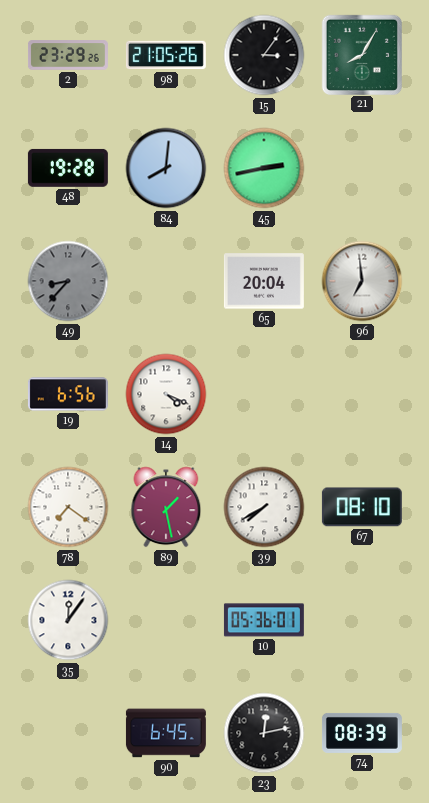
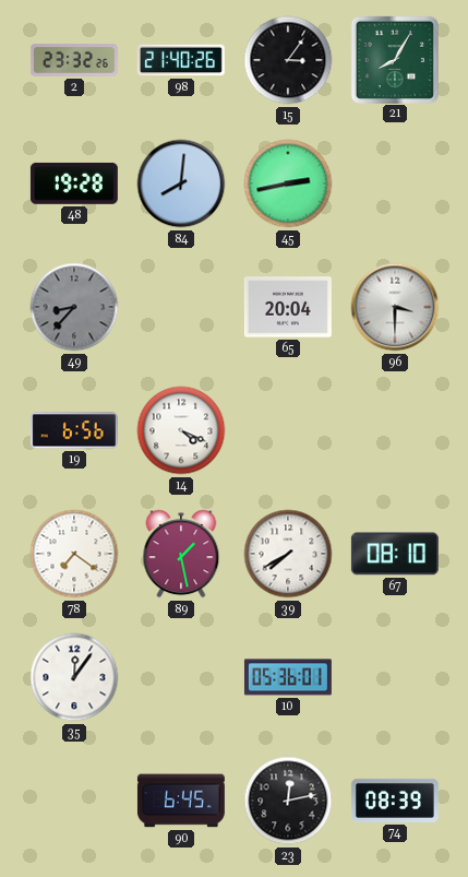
2: 23:29 -> 23:32
98: 21:05 -> 21:40
96: 6:59 -> 3:30
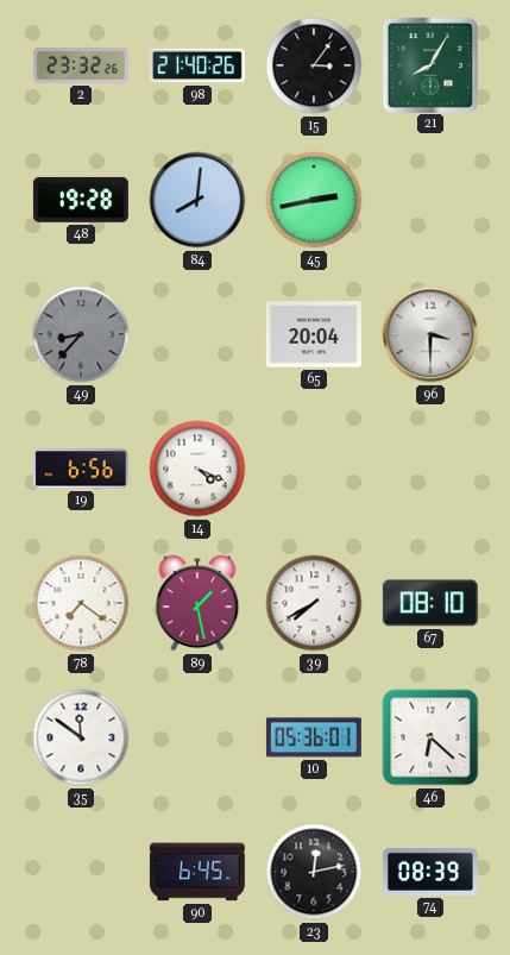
35: 12:06 -> 11:51
46: none -> 6:22
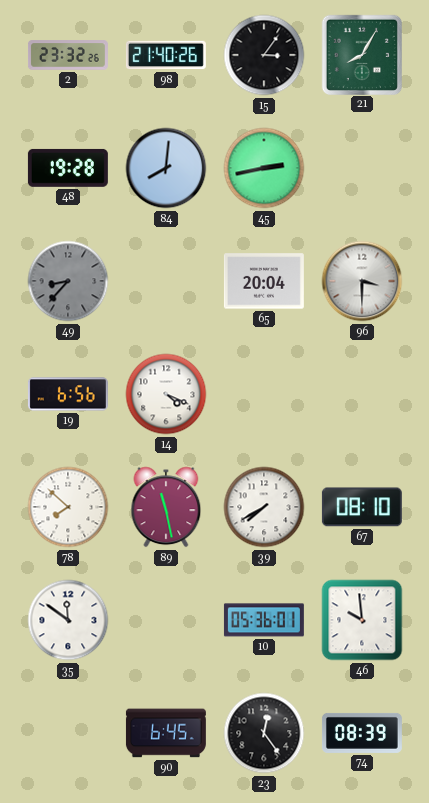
78: 7:21 -> 7:52
89: 1:28 -> 11:28
46: 6:22 -> 9:59
23: 12:13 -> 12:24
